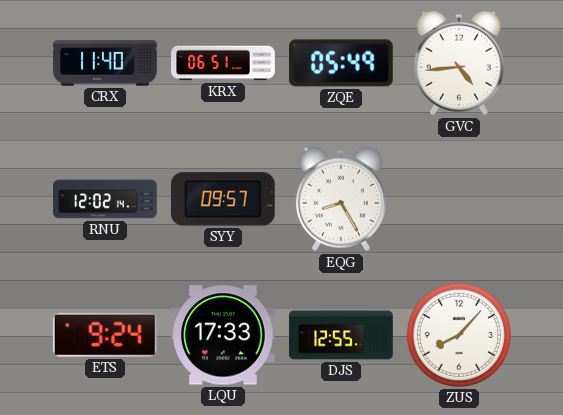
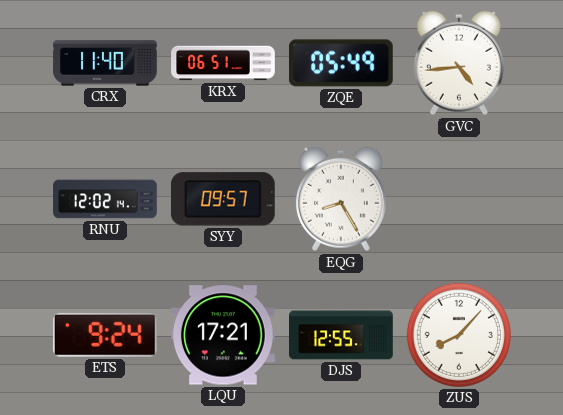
LQU: 17:33 -> 17:21
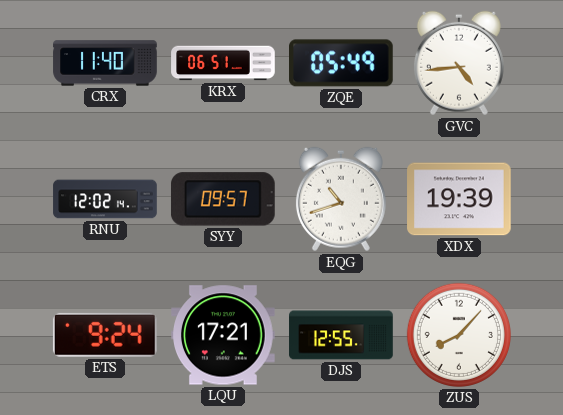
EQG: 8:25 -> 10:42
XDX: none -> 19:39
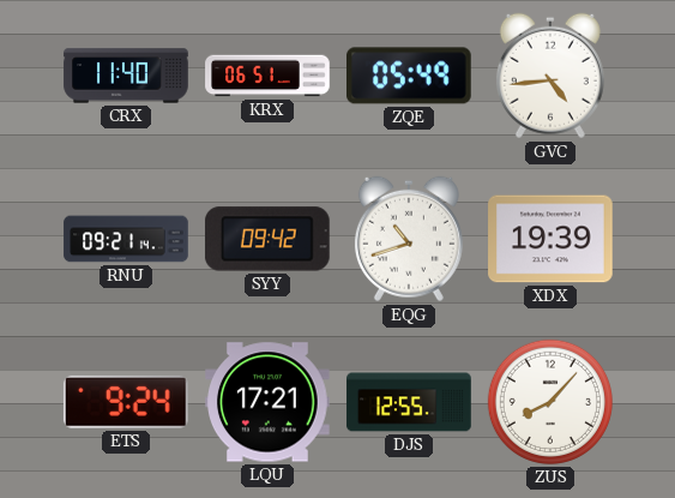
RNU: 12:02 -> 09:21
SYY: 09:57 -> 09:42
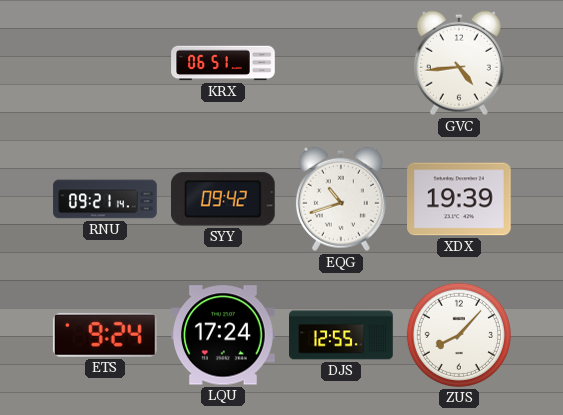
CRX: 11:40 -> none
ZQE: 05:49 -> none
LQU: 17:21 -> 17:24
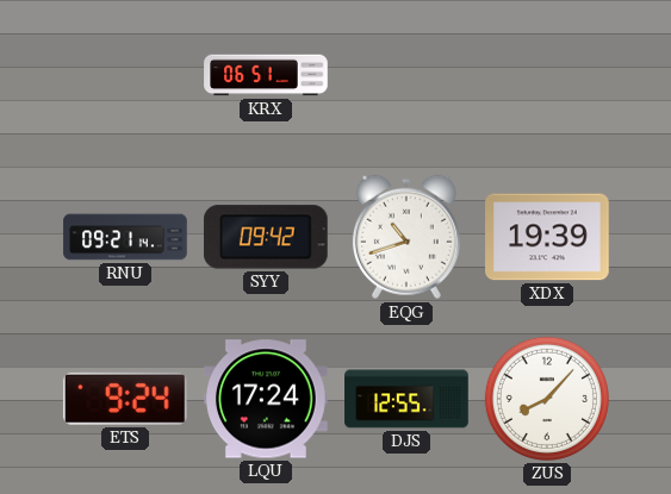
GVC: 4:44 -> none
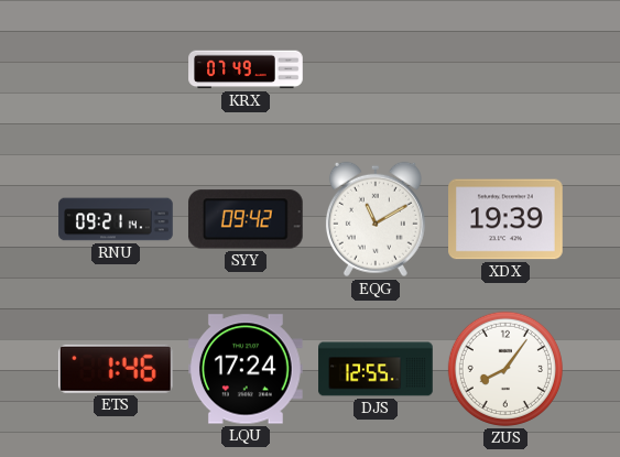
KRX: 06:51 -> 07:49
EQG: 10:42 -> 11:10
ETS: 9:24 -> 1:46
ZUS: 8:07 -> 8:06
